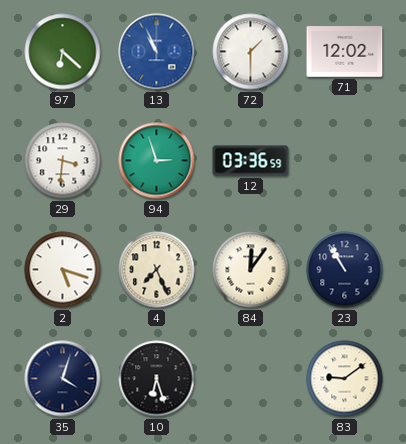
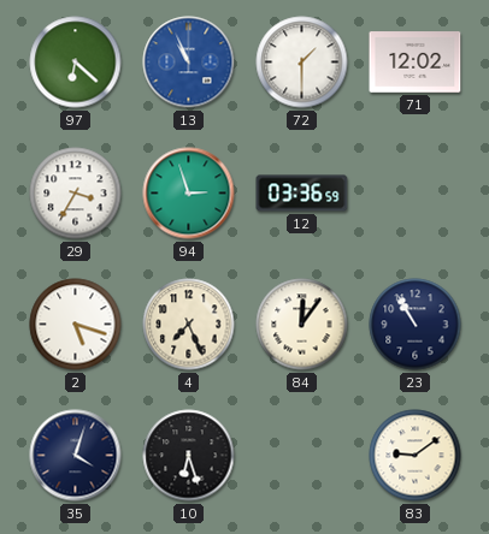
29: 3:31 -> 3:35
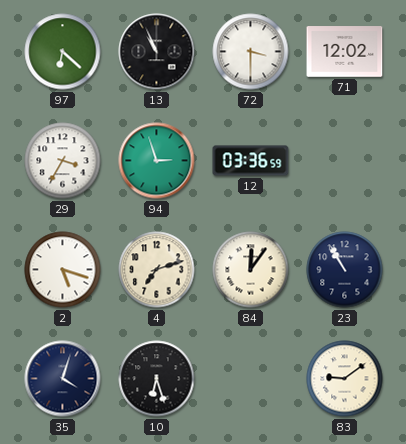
13 dial: blue -> black
72: 1:30 -> 3:30
4: 7:26 -> 7:12
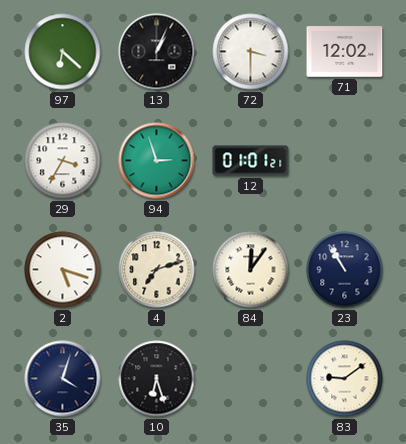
13: 10:56 -> 1:04
12: 03:36 -> 01:01
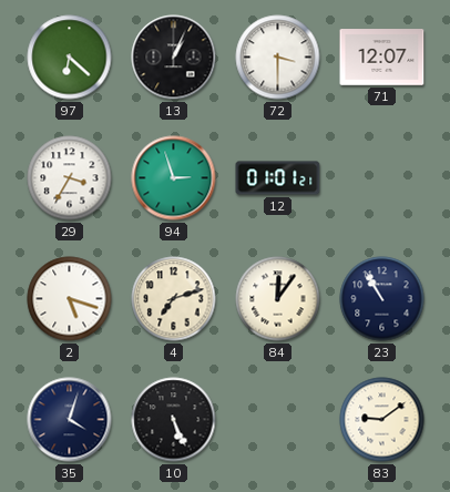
71: 12:02 -> 12:07
10: 6:27 -> 5:26
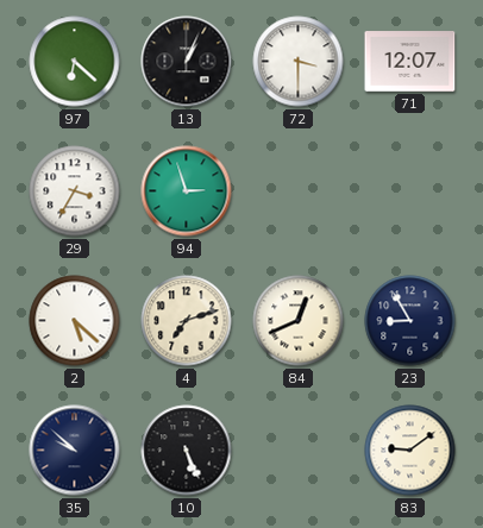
12: 01:01 -> none
2: 5:18 -> 5:22
84: 12:06 -> 12:41
23: 10:55 -> 8:55
35: 4:03 -> 9:52
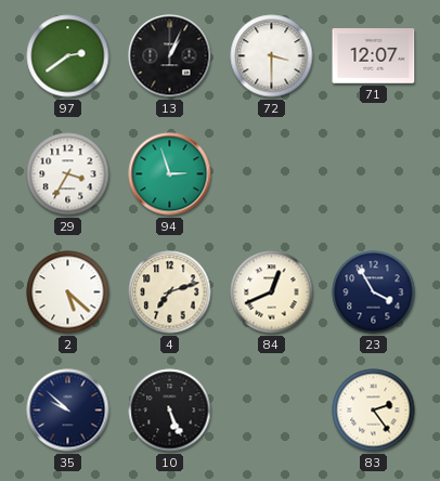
97: 6:22 -> 2:39
23: 8:55 -> 3:55
83: 9:09 -> 2:24
